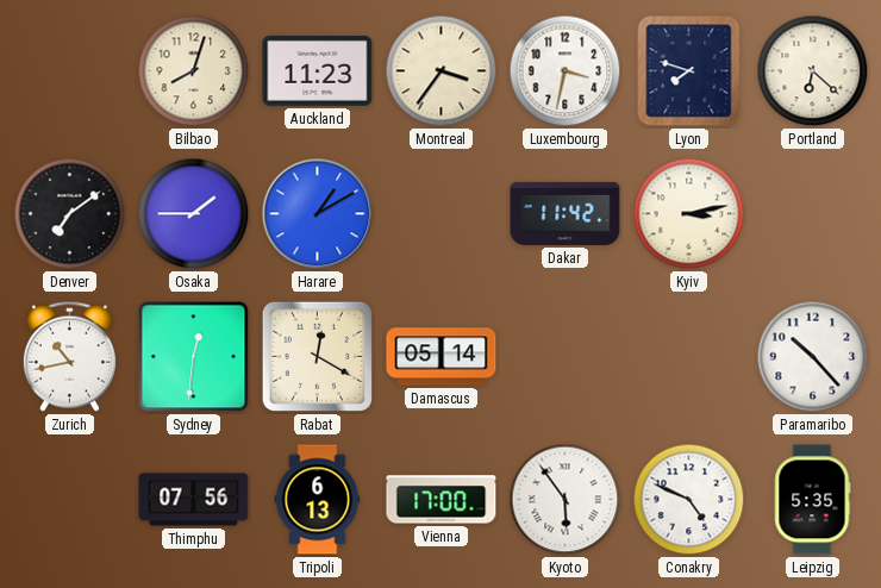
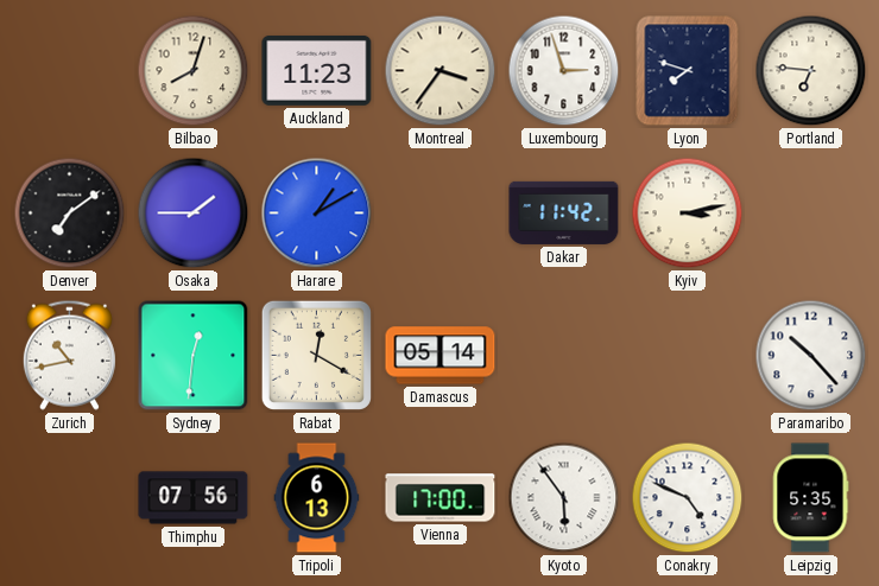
Luxembourg: 3:32 -> 2:57
Portland: 6:22 -> 6:46
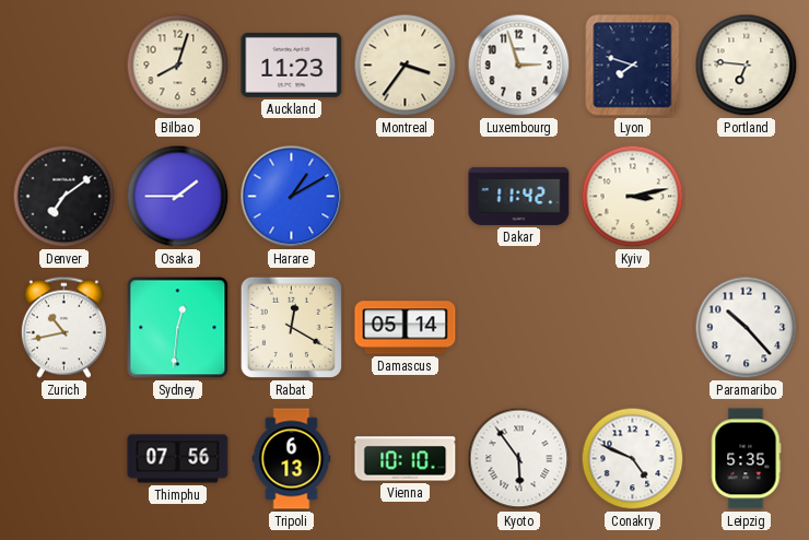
Vienna: 17:00 -> 10:10
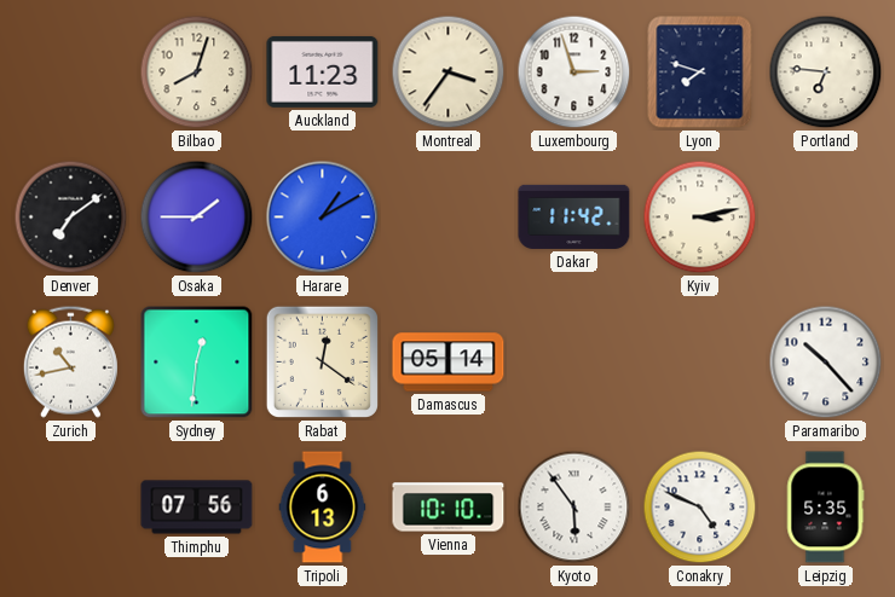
Rabat: 12:20 -> 12:21
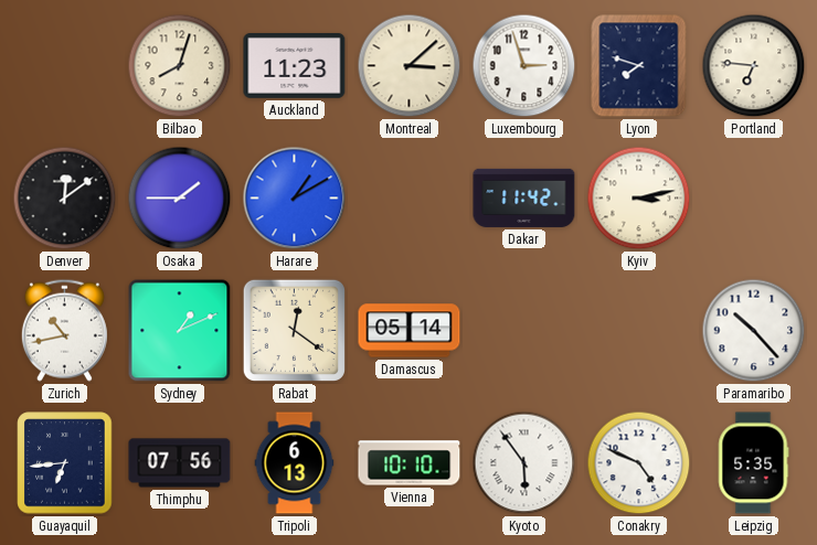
Montreal: 3:36 -> 3:08
Denver: 7:09 -> 12:09
Sydney: 12:31 -> 1:11
Guayaquil: none -> 6:44
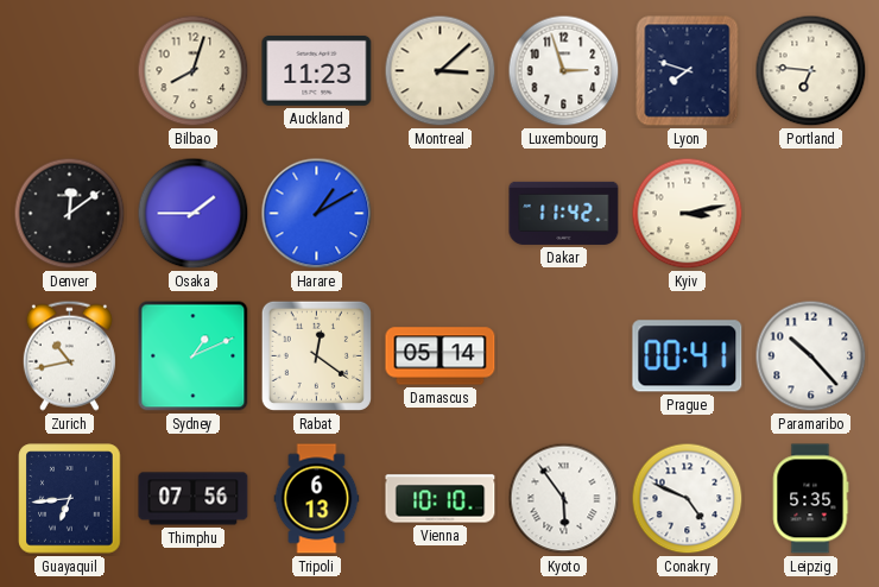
Prague: none -> 00:41
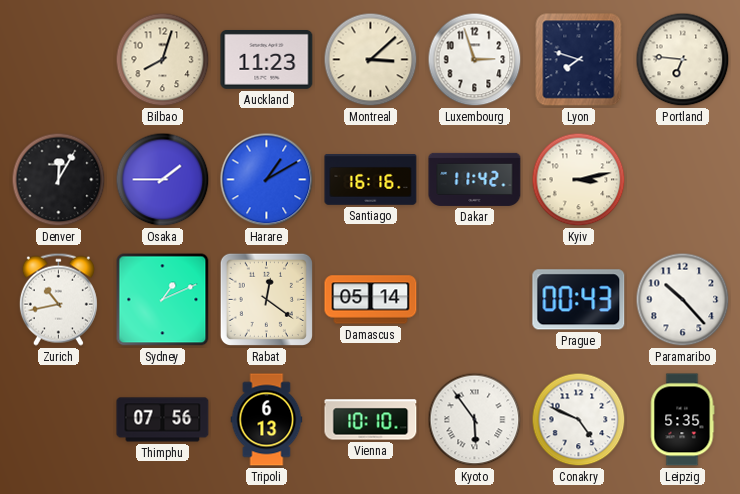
Denver: 12:09 -> 12:05
Santiago: none -> 16:16
Prague: 00:41 -> 00:43
Guayaquil: 6:44 -> none
